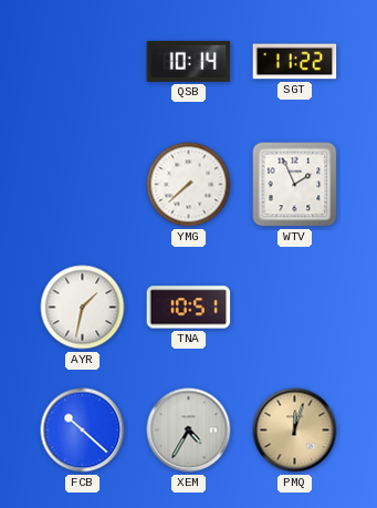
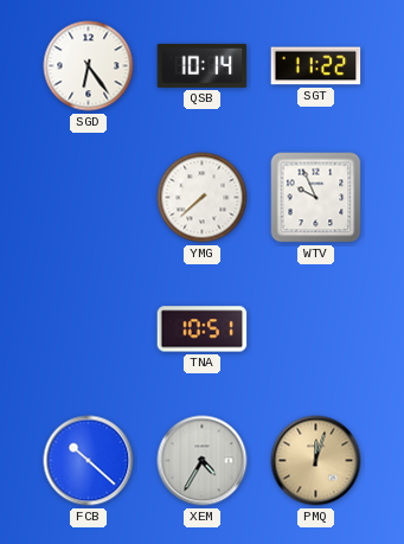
SGD: none -> 6:24
WTV: 1:56 -> 9:56
AYR: 1:32 -> none
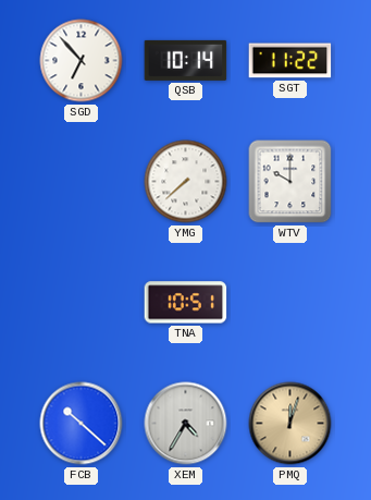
SGD: 6:24 -> 6:53
WTV: 9:56 -> 10:00
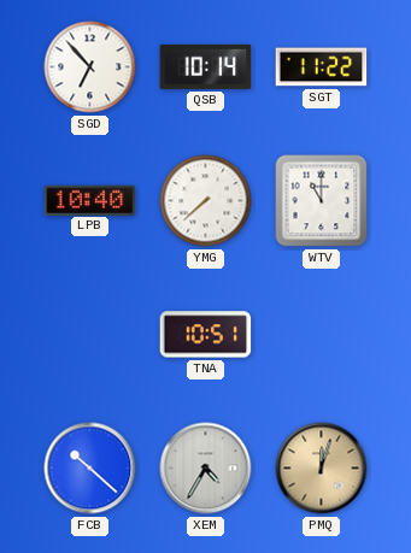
LPB: none -> 10:40
WTV: 10:00 -> 11:00
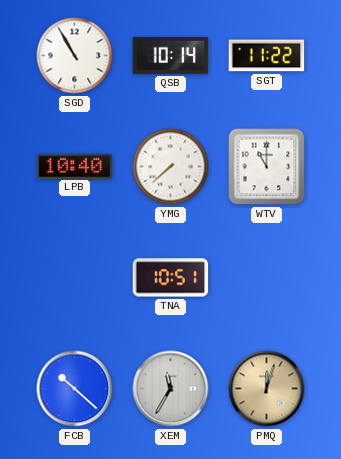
SGD: 6:53 -> 10:55
XEM: 4:35 -> 11:35
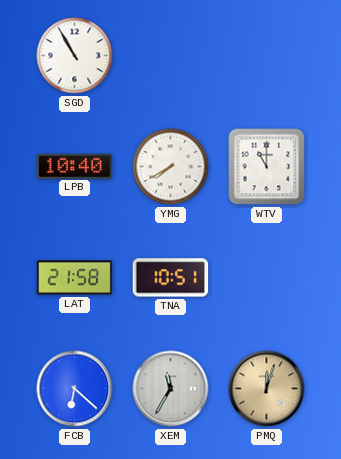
QSB: 10:14 -> none
SGT: 11:22 -> none
YMG: 7:38 -> 7:40
LAT: none -> 21:58
FCB: 10:22 -> 6:22
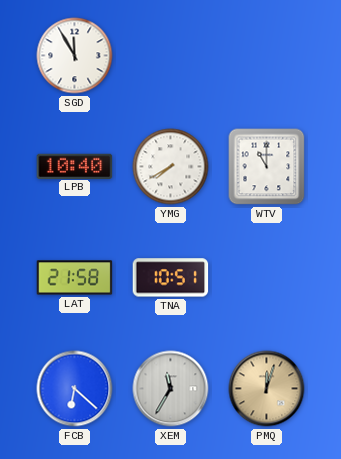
SGD: 10:55 -> 11:55
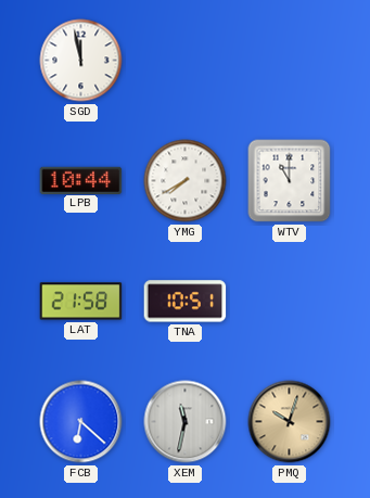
SGD: 11:55 -> 11:58
LPB: 10:40 -> 10:44
XEM: 11:35 -> 11:32
PMQ: 12:03 -> 10:03
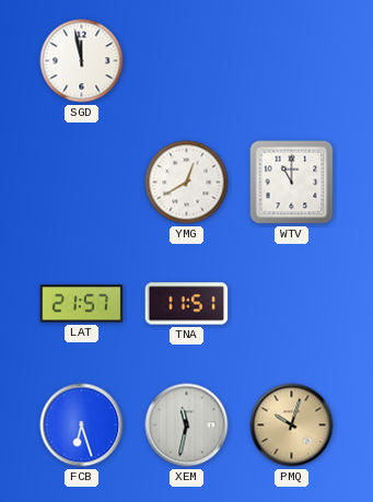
LPB: 10:44 -> none
YMG: 7:40 -> 12:40
LAT: 21:58 -> 21:57
TNA: 10:51 -> 11:51
FCB: 6:22 -> 6:27
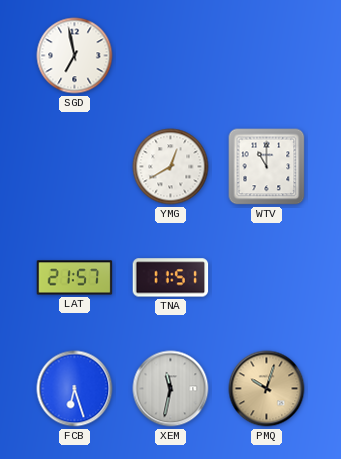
SGD: 11:58 -> 6:58
